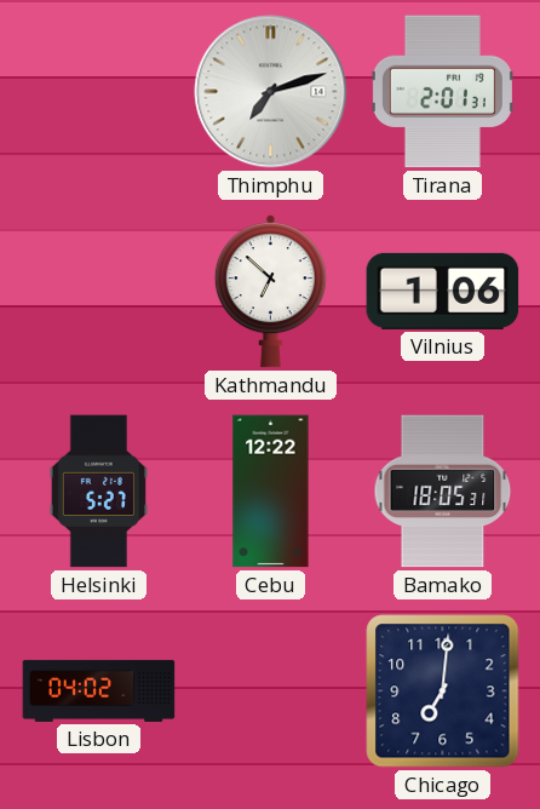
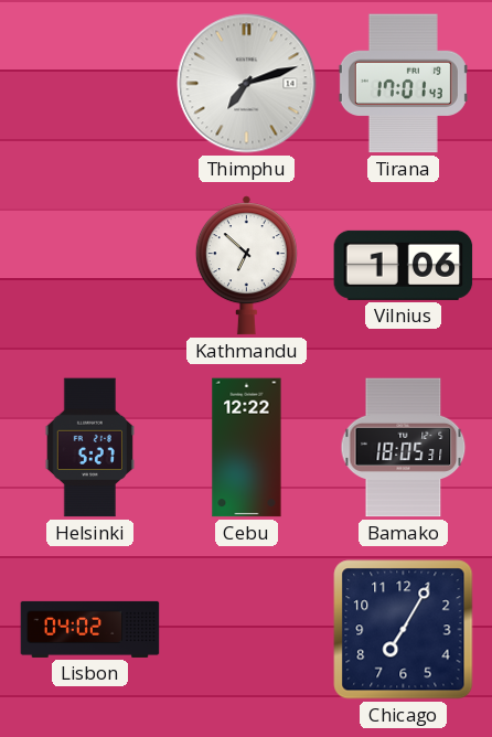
Tirana: 2:01 -> 17:01
Chicago: 7:01 -> 7:05
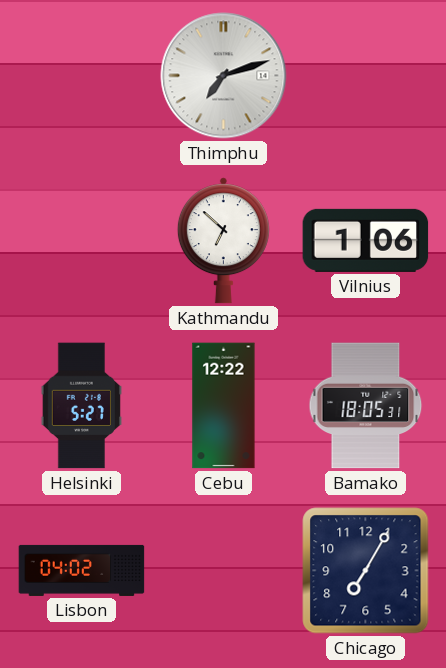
Tirana: 17:01 -> none
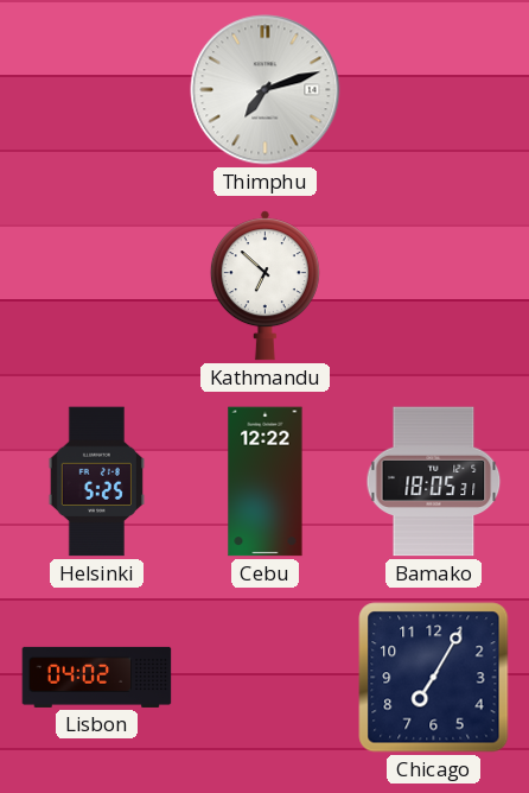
Vilnius: 1:06 -> none
Helsinki: 5:27 -> 5:25
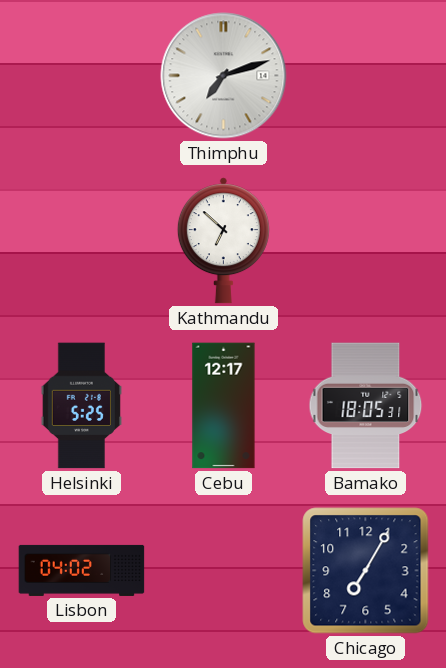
Cebu: 12:22 -> 12:17
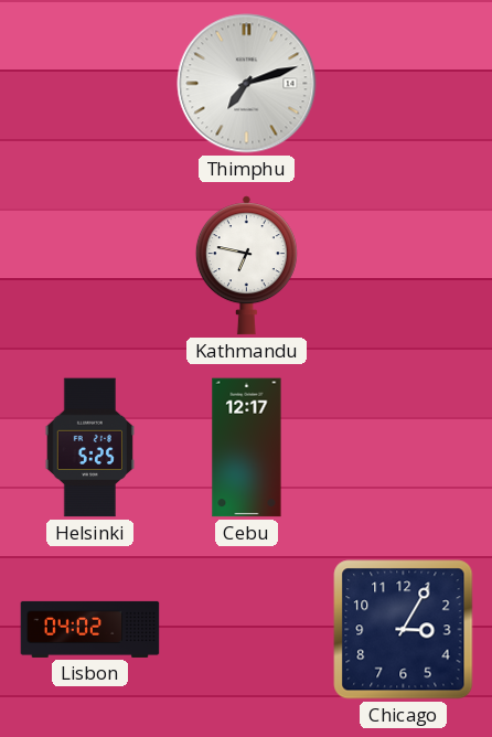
Kathmandu: 6:52 -> 6:47
Bamako: 18:05 -> none
Chicago: 7:05 -> 3:05
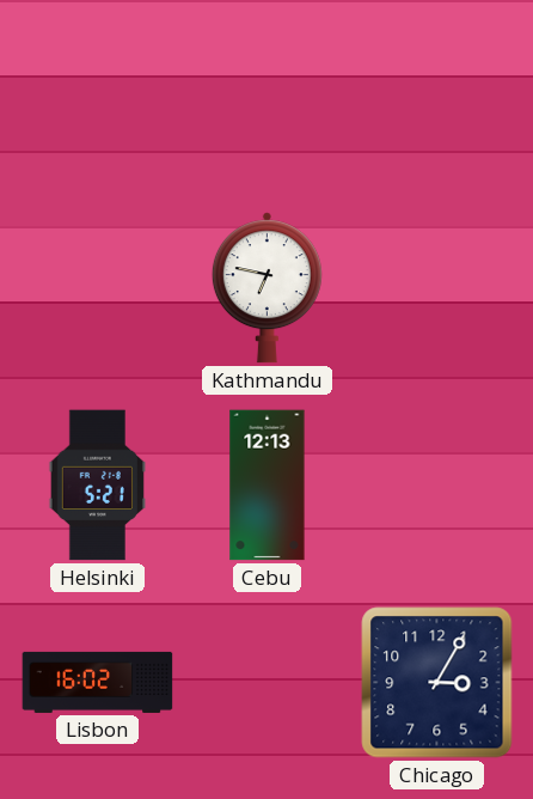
Thimphu: 7:12 -> none
Helsinki: 5:25 -> 5:21
Cebu: 12:17 -> 12:13
Lisbon: 04:02 -> 16:02
